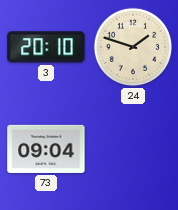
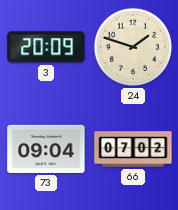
3: 20:10 -> 20:09
66: none -> 07:02
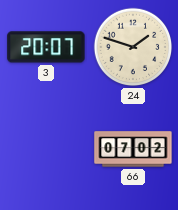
3: 20:09 -> 20:07
73: 09:04 -> none
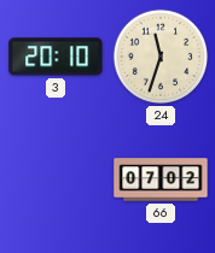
3: 20:07 -> 20:10
24: 1:48 -> 11:33
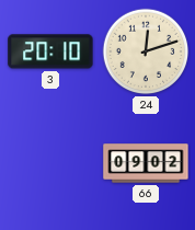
24: 11:33 -> 12:12
66: 07:02 -> 09:02
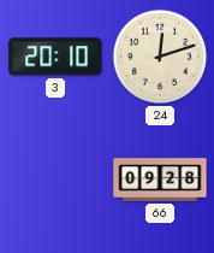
66: 09:02 -> 09:28
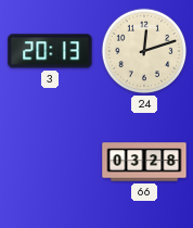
3: 20:10 -> 20:13
66: 09:28 -> 03:28
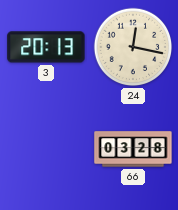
24: 12:12 -> 12:17
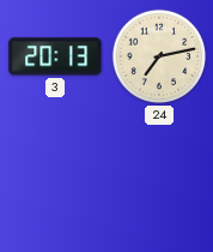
24: 12:17 -> 7:13
66: 03:28 -> none
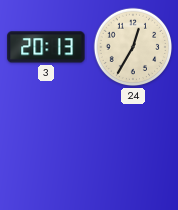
24: 7:13 -> 12:35
